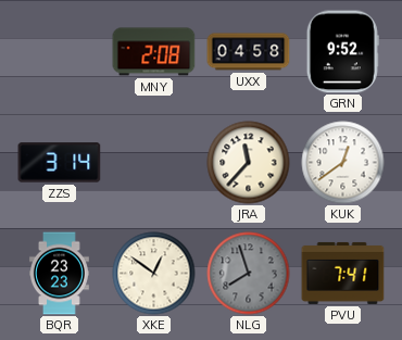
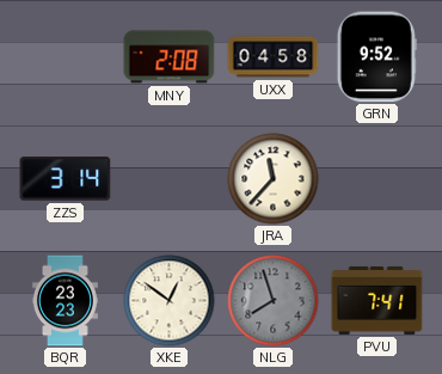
KUK: 12:39 -> none
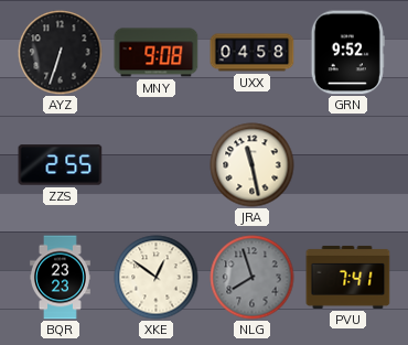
AYZ: none -> 6:33
MNY: 2:08 -> 9:08
ZZS: 3:14 -> 2:55
JRA: 11:37 -> 11:28
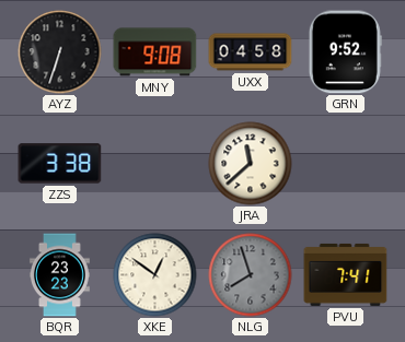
ZZS: 2:55 -> 3:38
JRA: 11:28 -> 11:38
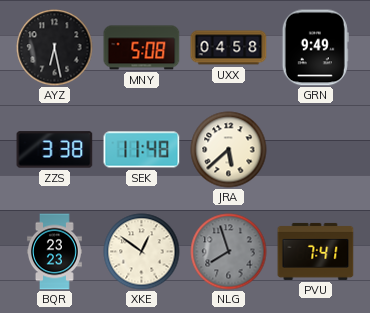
AYZ: 6:33 -> 6:28
MNY: 9:08 -> 5:08
GRN: 9:52 -> 9:49
SEK: none -> 11:48
JRA: 11:38 -> 5:38
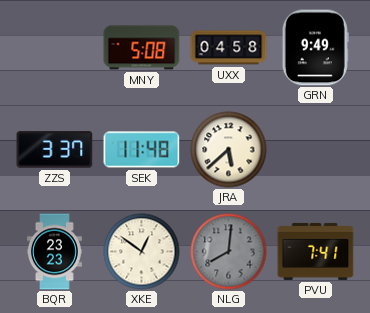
AYZ: 6:28 -> none
ZZS: 3:38 -> 3:37
NLG: 7:57 -> 8:01
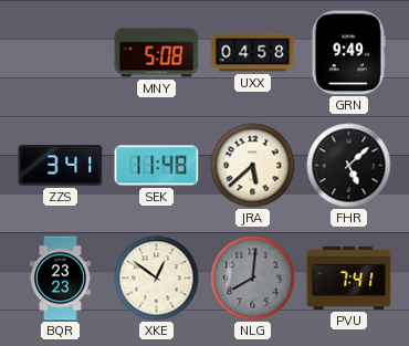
ZZS: 3:37 -> 3:41
FHR: none -> 5:08
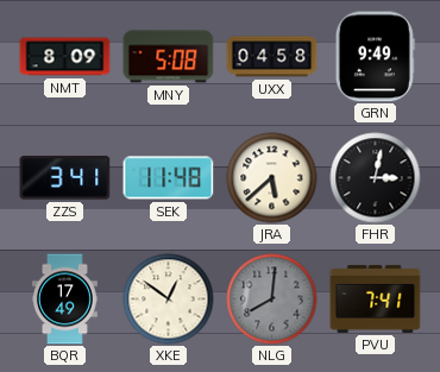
NMT: none -> 8:09
FHR: 5:08 -> 3:02
BQR: 23:23 -> 17:49
